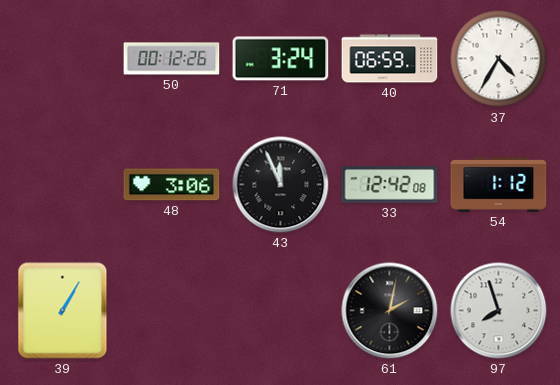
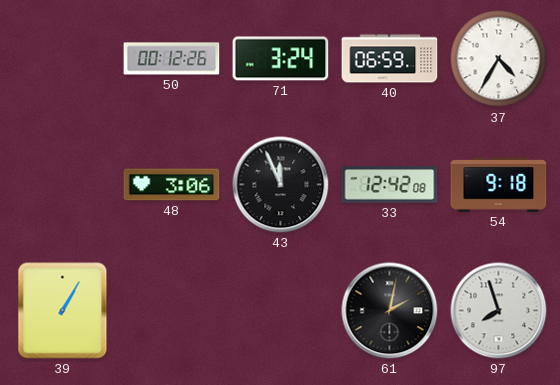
54: 1:12 -> 9:18
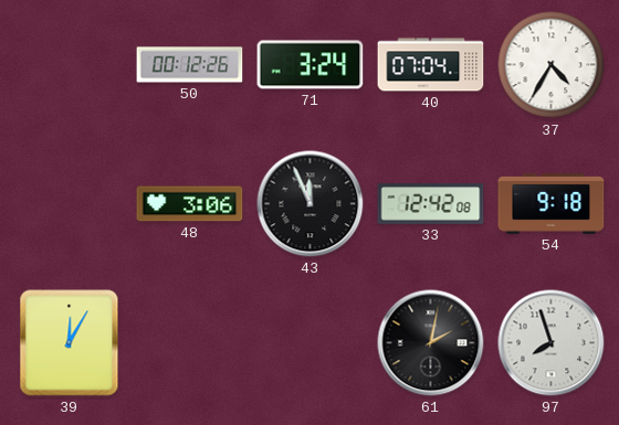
40: 06:59 -> 07:04
39: 1:05 -> 12:05
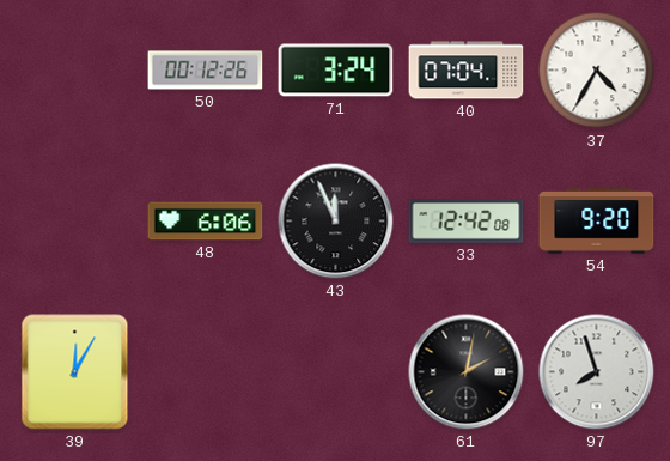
48: 3:06 -> 6:06
54: 9:18 -> 9:20
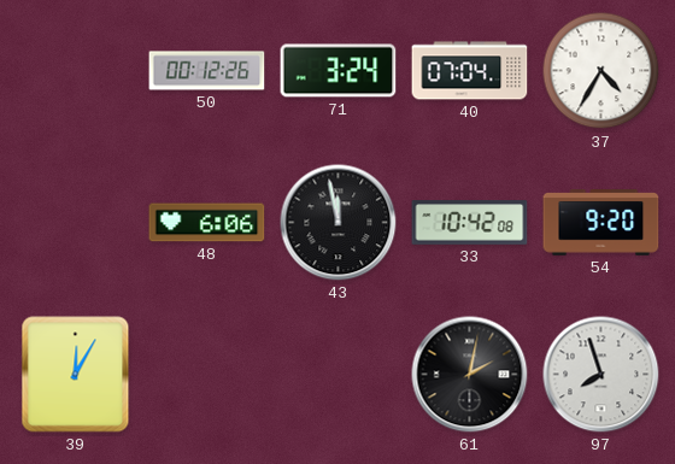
43: 11:56 -> 11:58
33: 12:42 -> 10:42
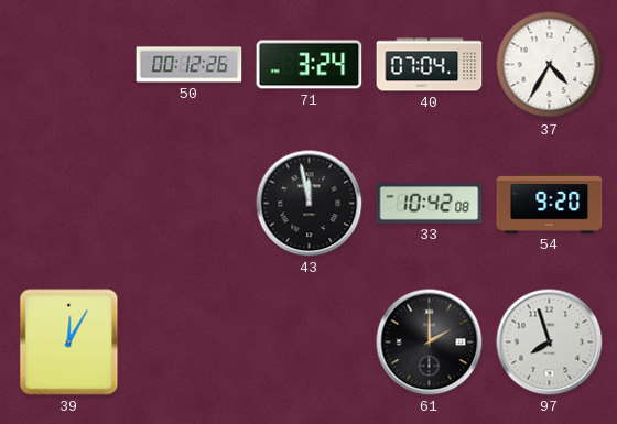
48: 6:06 -> none
61: 2:02 -> 2:00
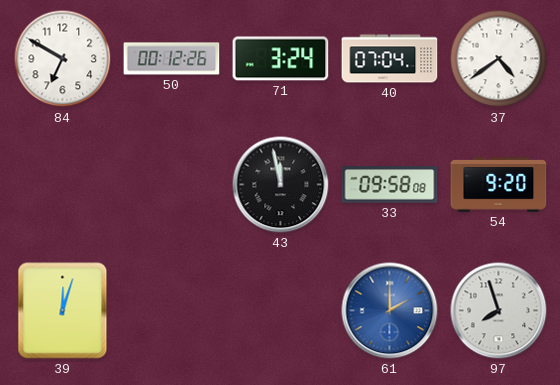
84: none -> 6:50
37: 4:35 -> 4:39
33: 10:42 -> 09:58
39: 12:05 -> 12:03
61 dial: black -> blue
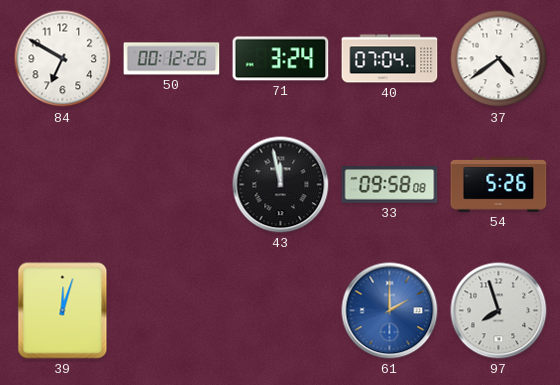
54: 9:20 -> 5:26
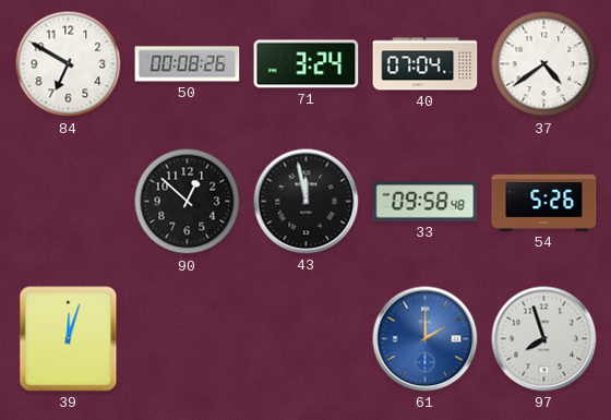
50: 00:12 -> 00:08
90: none -> 12:52
33: 09:58:08 -> 09:58:48
